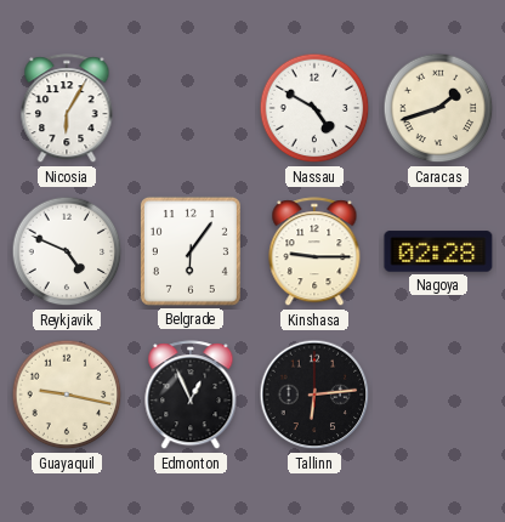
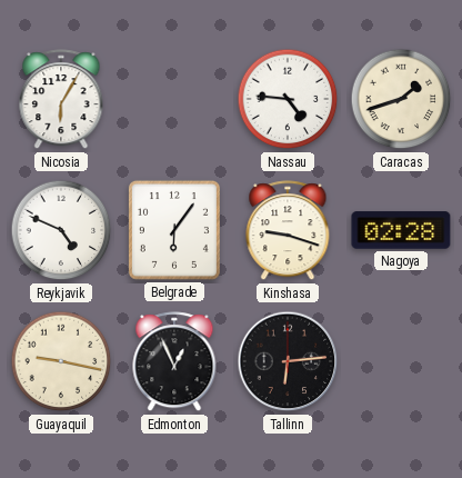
Nassau: 4:50 -> 4:46
Kinshasa: 9:15 -> 9:18
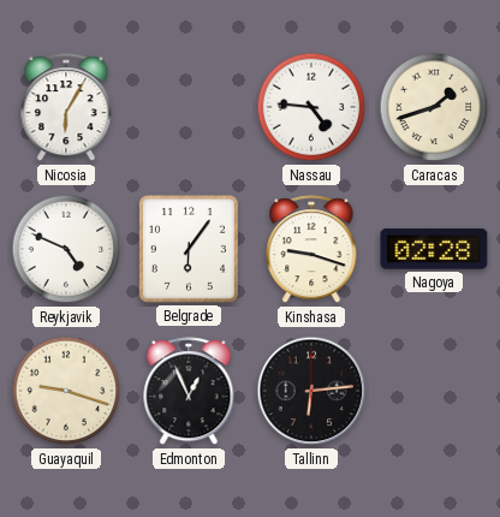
Guayaquil: 9:17 -> 9:18
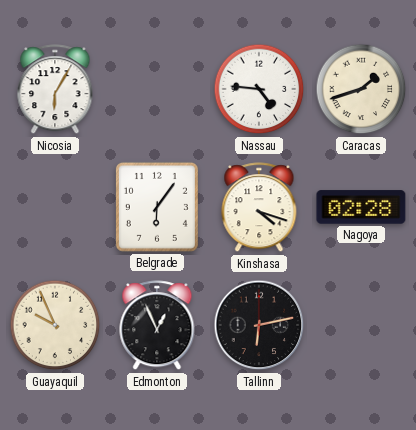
Reykjavik: 4:49 -> none
Kinshasa: 9:18 -> 4:18
Guayaquil: 9:18 -> 9:56
Tallinn: 6:14 -> 6:13
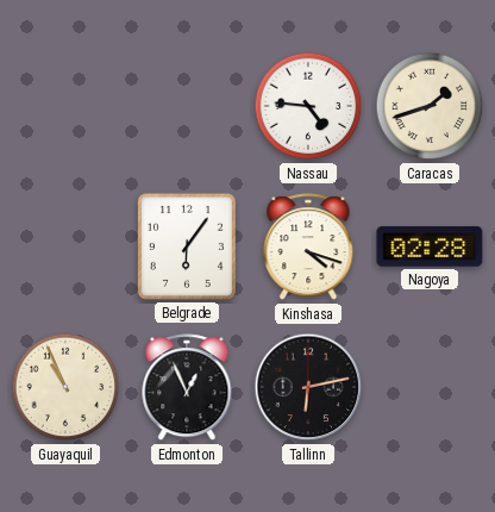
Nicosia: 6:05 -> none
Guayaquil: 9:56 -> 10:56
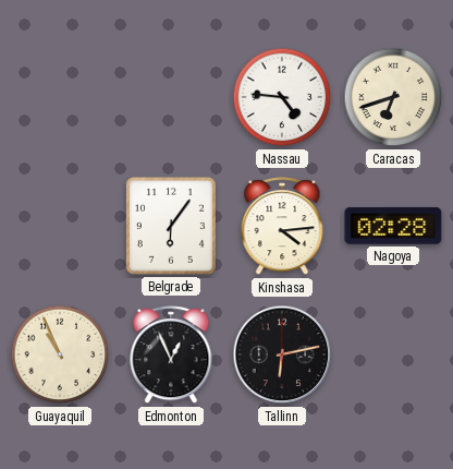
Caracas: 1:42 -> 6:42
Kinshasa: 4:18 -> 4:14
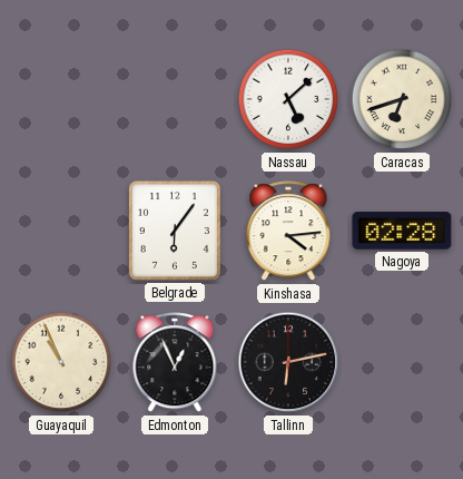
Nassau: 4:46 -> 5:08
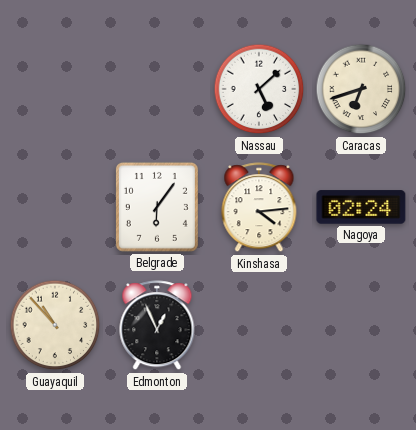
Nagoya: 02:28 -> 02:24
Guayaquil: 10:56 -> 10:53
Tallinn: 6:13 -> none
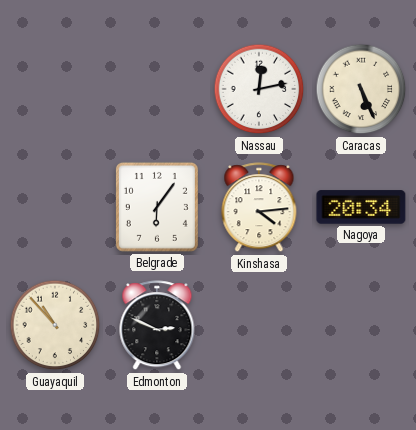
Nassau: 5:08 -> 12:13
Caracas: 6:42 -> 5:26
Nagoya: 02:24 -> 20:34
Edmonton: 12:56 -> 2:49
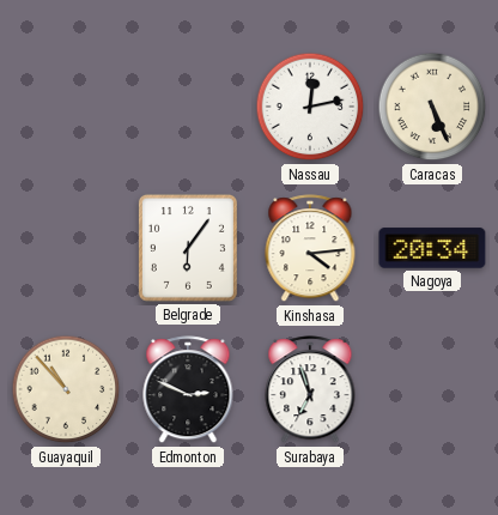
Surabaya: none -> 6:57
